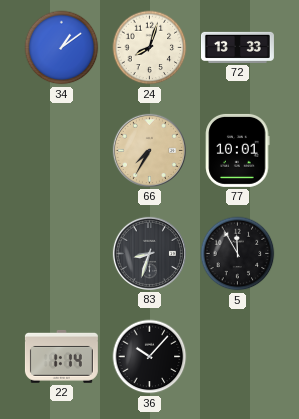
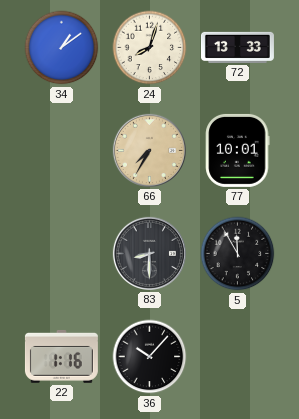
83: 8:33 -> 8:30
22: 1:14 -> 1:16
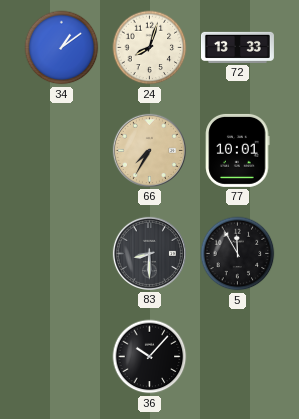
22: 1:16 -> none
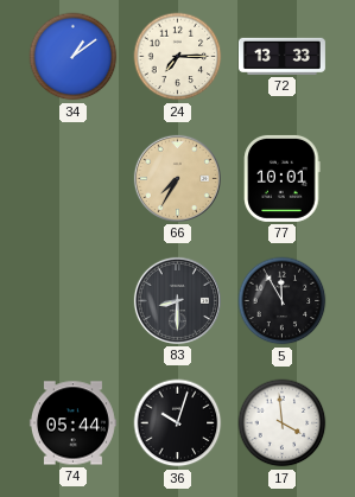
24: 8:03 -> 7:15
74: none -> 05:44
36: 10:07 -> 10:03
17: none -> 3:59
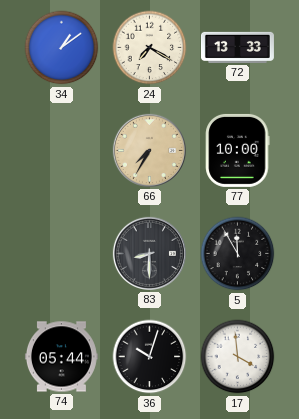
24: 7:15 -> 7:20
77: 10:01 -> 10:00
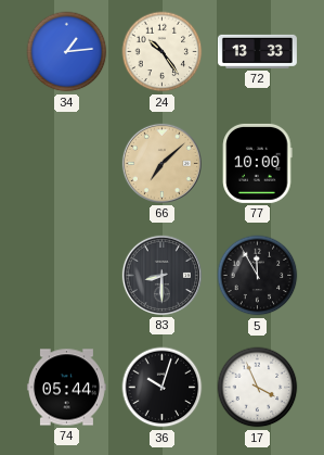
34: 1:09 -> 1:14
24: 7:20 -> 10:24
66: 7:35 -> 7:08
17: 3:59 -> 3:56
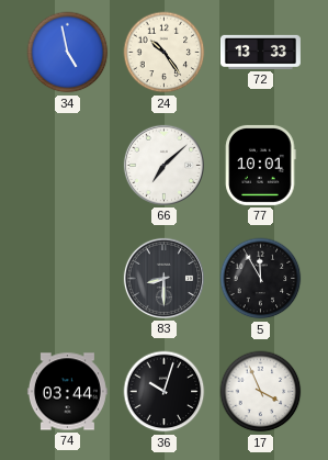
34: 1:14 -> 4:58
66 dial: champagne -> white
77: 10:00 -> 10:01
74: 05:44 -> 03:44
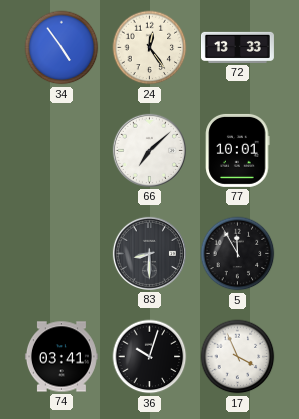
34: 4:58 -> 4:54
24: 10:24 -> 12:24
74: 03:44 -> 03:41
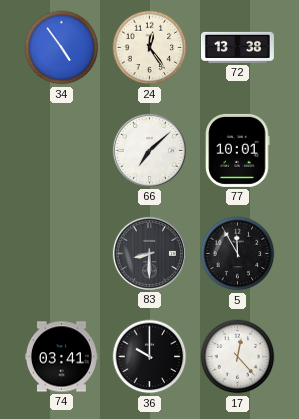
72: 13:33 -> 13:38
36: 10:03 -> 10:00
17: 3:56 -> 12:23
